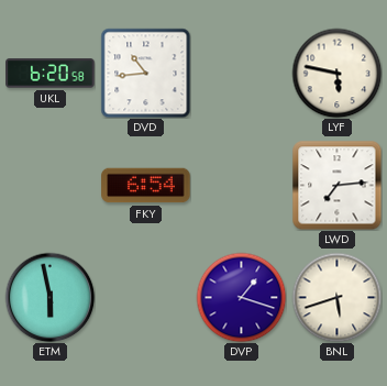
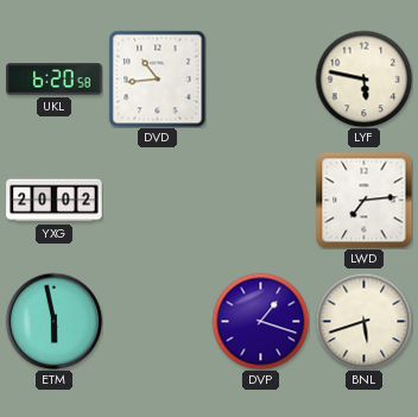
YXG: none -> 20:02
FKY: 6:54 -> none
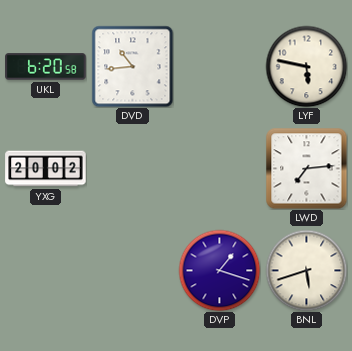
ETM: 5:58 -> none
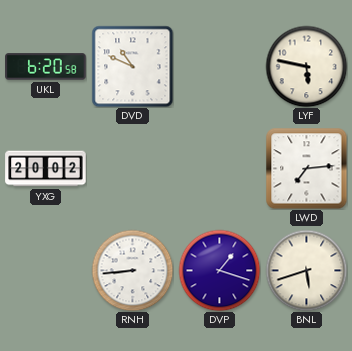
DVD: 10:44 -> 10:49
RNH: none -> 8:44
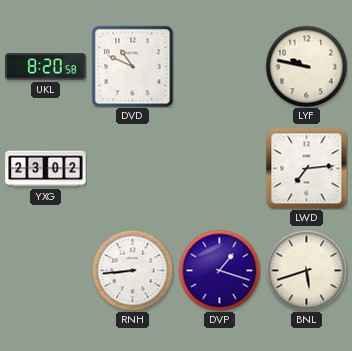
UKL: 6:20 -> 8:20
LYF: 5:47 -> 9:47
YXG: 20:02 -> 23:02
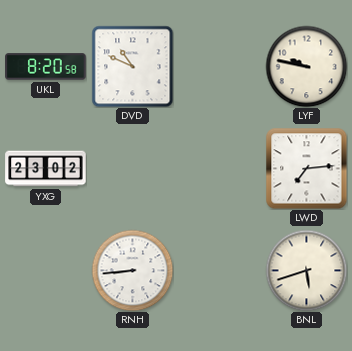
DVP: 1:18 -> none
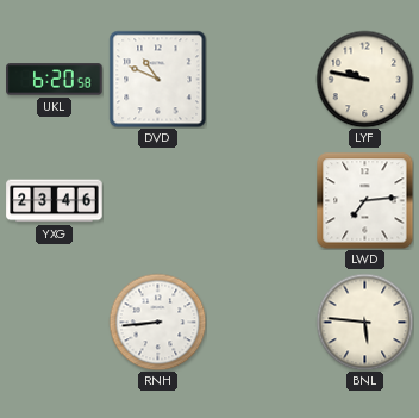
UKL: 8:20 -> 6:20
YXG: 23:02 -> 23:46
BNL: 5:42 -> 5:46
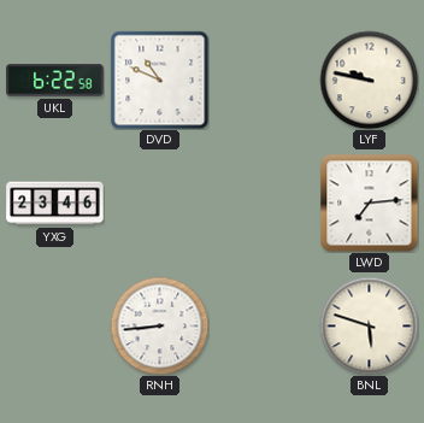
UKL: 6:20 -> 6:22
BNL: 5:46 -> 5:48
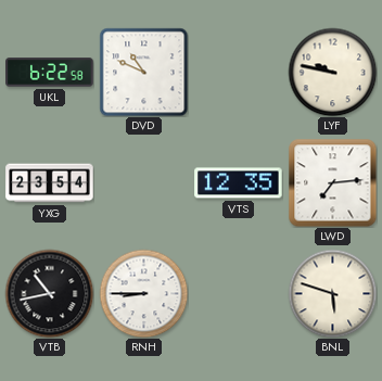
YXG: 23:46 -> 23:54
VTS: none -> 12:35
VTB: none -> 10:43
RNH: 8:44 -> 8:45
